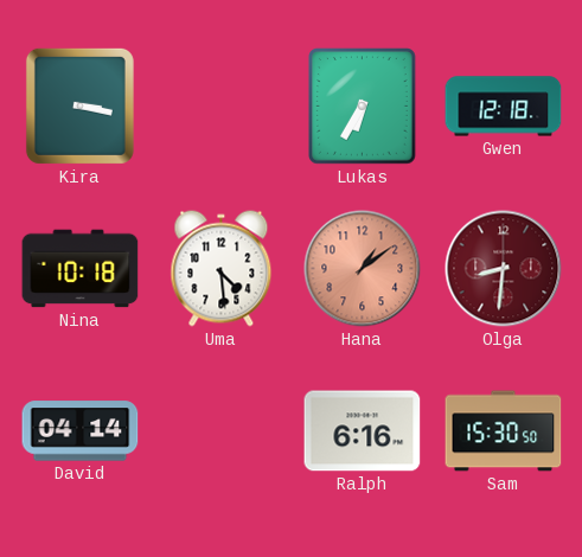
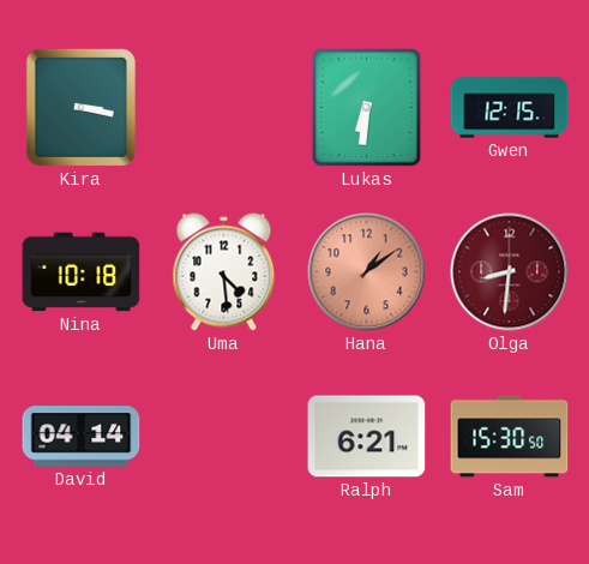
Lukas: 6:35 -> 6:31
Gwen: 12:18 -> 12:15
Ralph: 6:16 -> 6:21
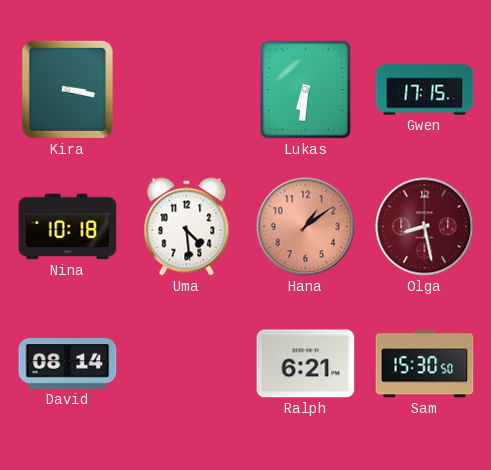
Gwen: 12:15 -> 17:15
Olga: 8:31 -> 8:28
David: 04:14 -> 08:14
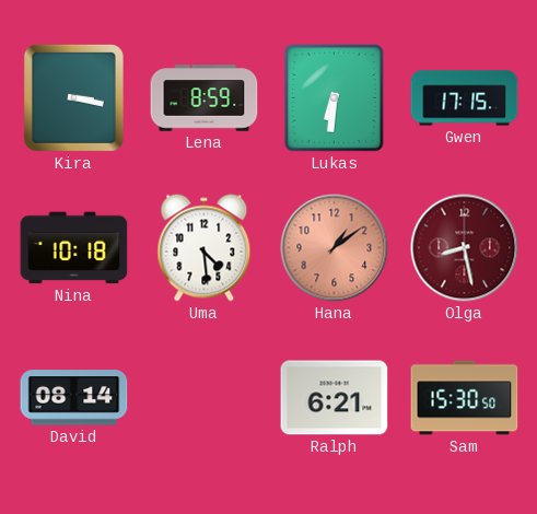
Lena: none -> 8:59
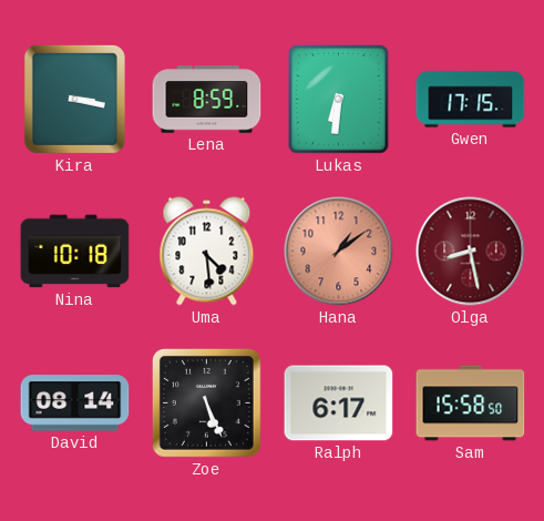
Zoe: none -> 5:26
Ralph: 6:21 -> 6:17
Sam: 15:30 -> 15:58
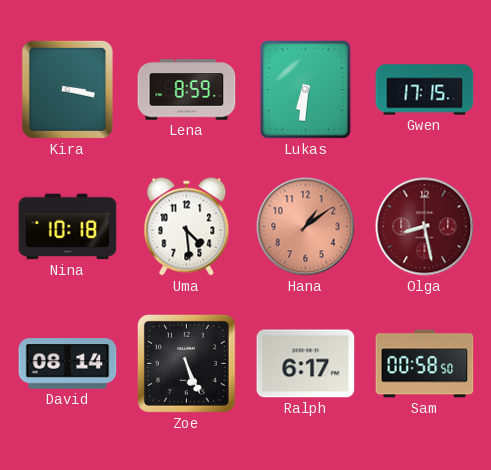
Sam: 15:58 -> 00:58
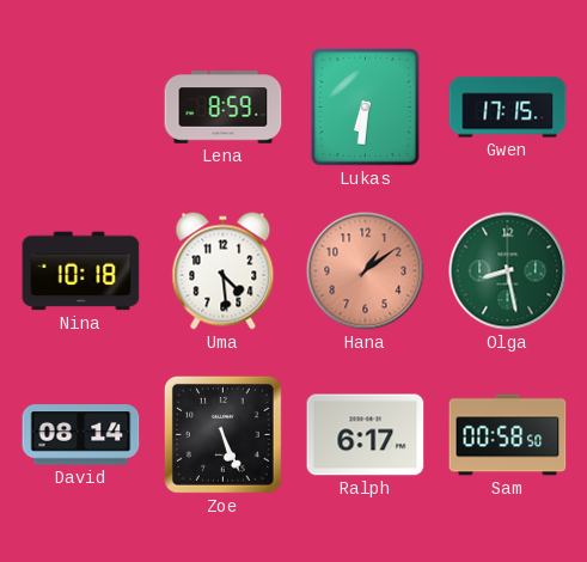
Kira: 3:17 -> none
Olga dial: burgundy -> green
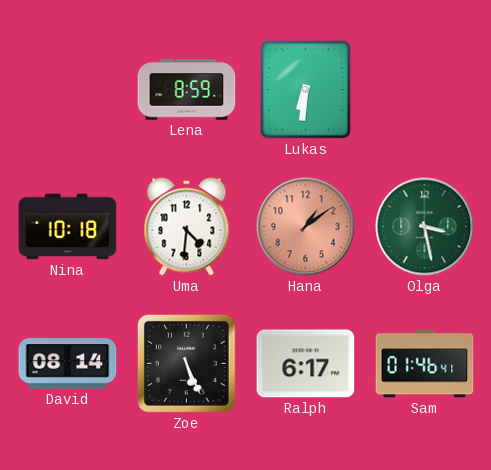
Gwen: 17:15 -> none
Uma: 4:29 -> 4:31
Olga: 8:28 -> 3:28
Sam: 00:58 -> 01:46
